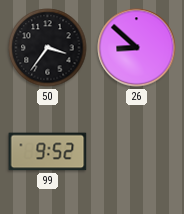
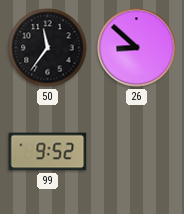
50: 3:36 -> 11:36
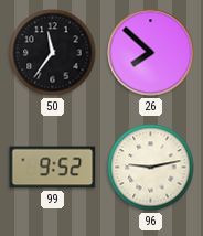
26: 8:52 -> 7:52
96: none -> 9:13
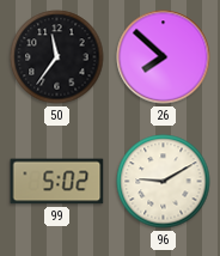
99: 9:52 -> 5:02
96: 9:13 -> 9:10
